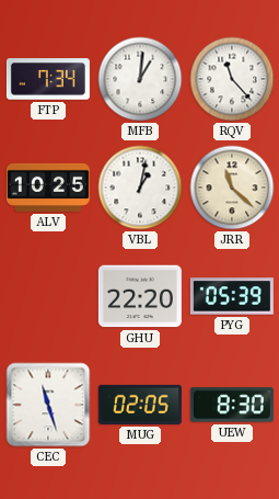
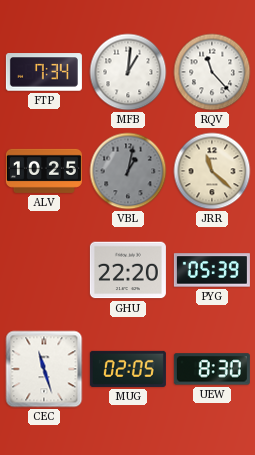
VBL dial: white -> grey
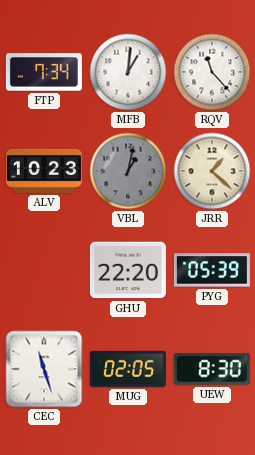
ALV: 10:25 -> 10:23
JRR: 11:22 -> 1:22
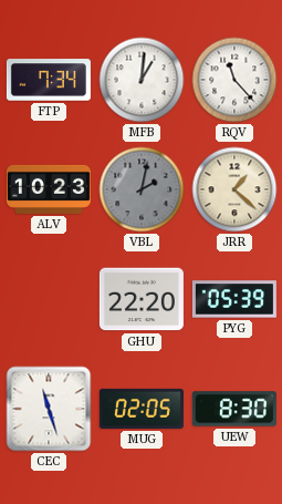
VBL: 1:02 -> 2:02
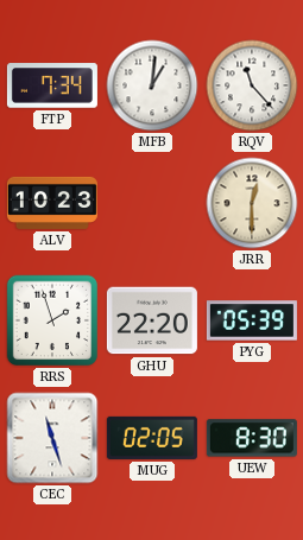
VBL: 2:02 -> none
JRR: 1:22 -> 12:30
RRS: none -> 1:57
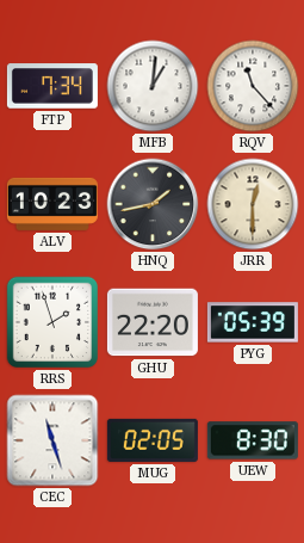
HNQ: none -> 1:43
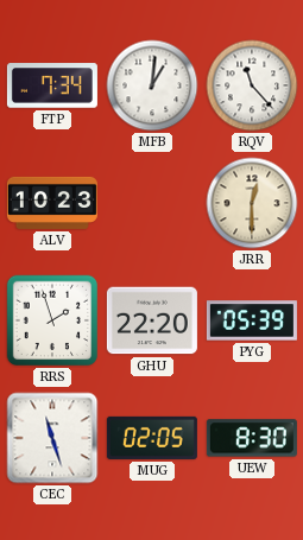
HNQ: 1:43 -> none
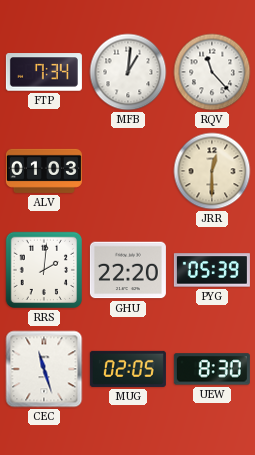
ALV: 10:23 -> 01:03
RRS: 1:57 -> 2:01
